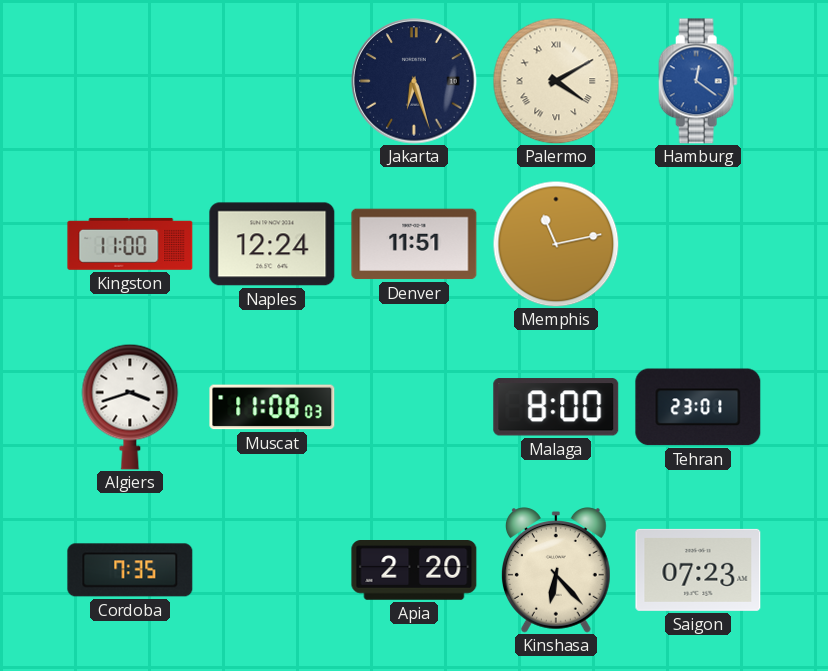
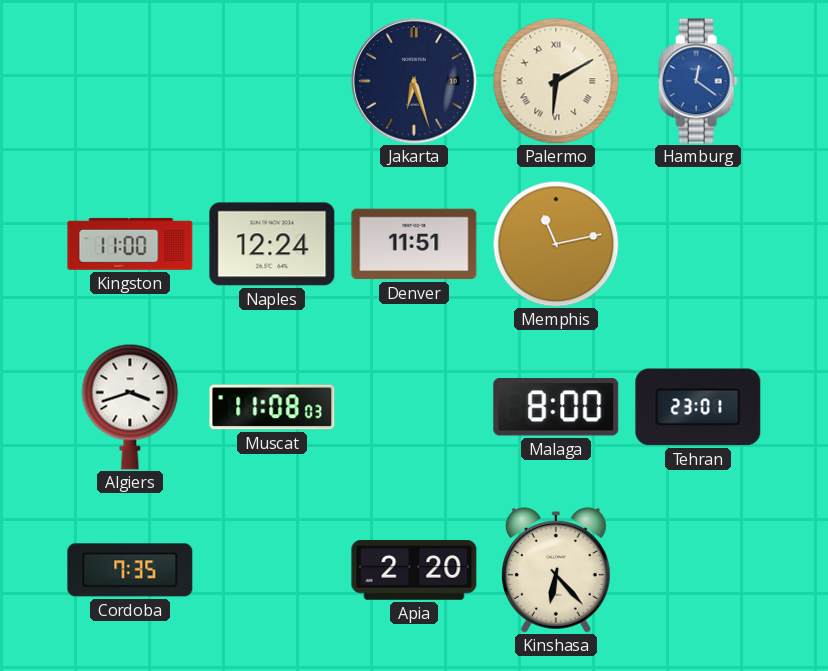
Palermo: 4:10 -> 6:10
Saigon: 07:23 -> none
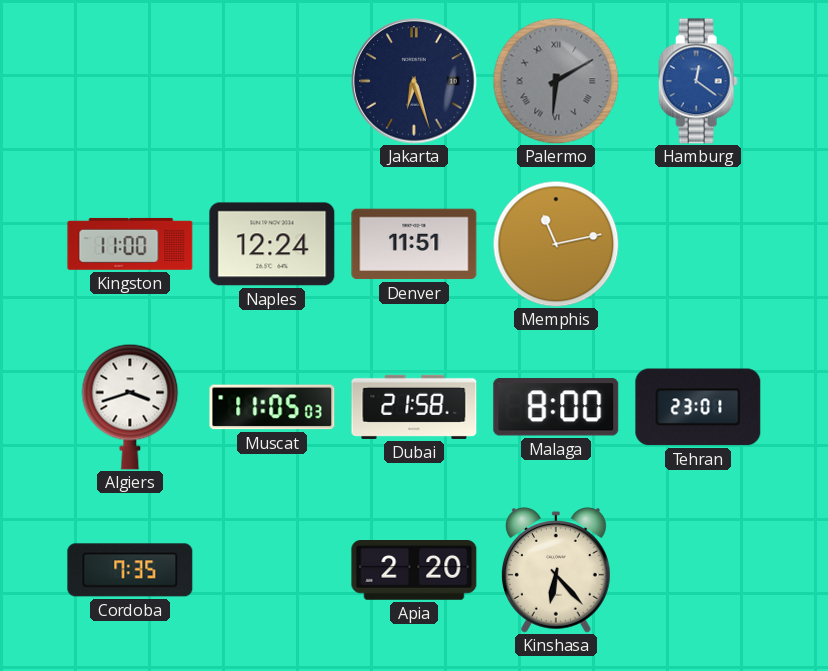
Palermo dial: cream -> grey
Muscat: 11:08 -> 11:05
Dubai: none -> 21:58
